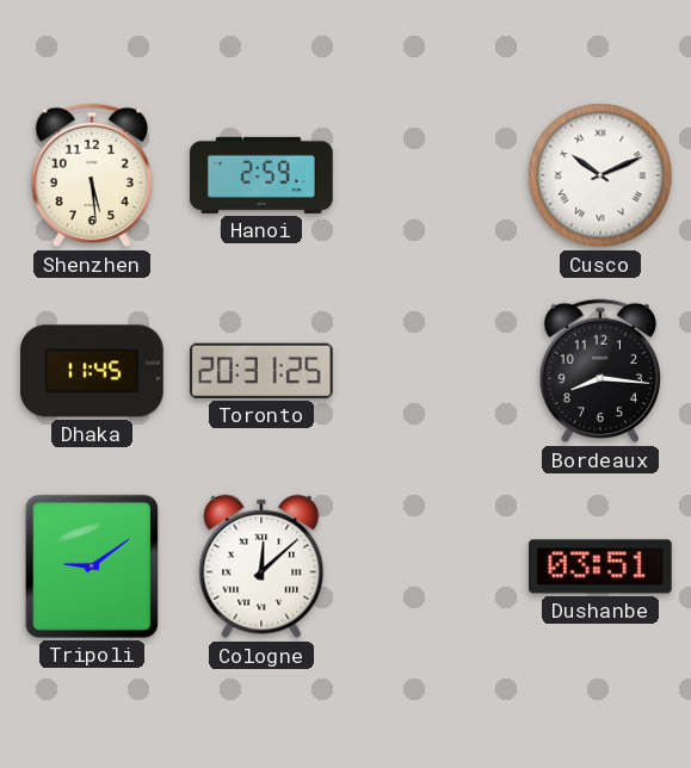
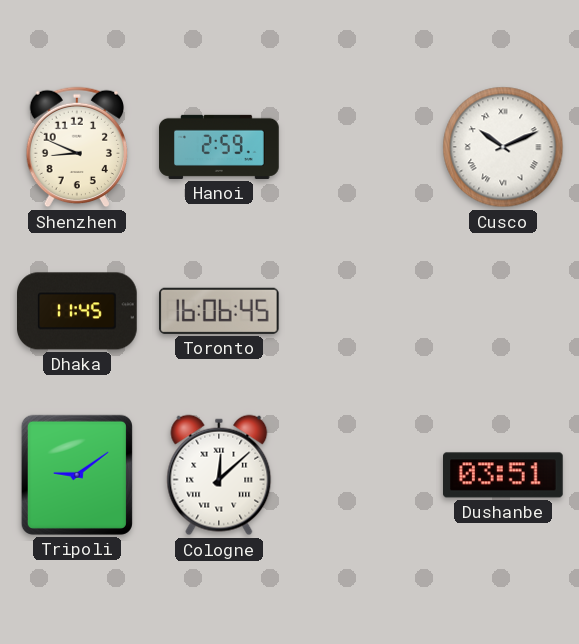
Shenzhen: 5:29 -> 8:49
Toronto: 20:31 -> 16:06
Bordeaux: 8:16 -> none
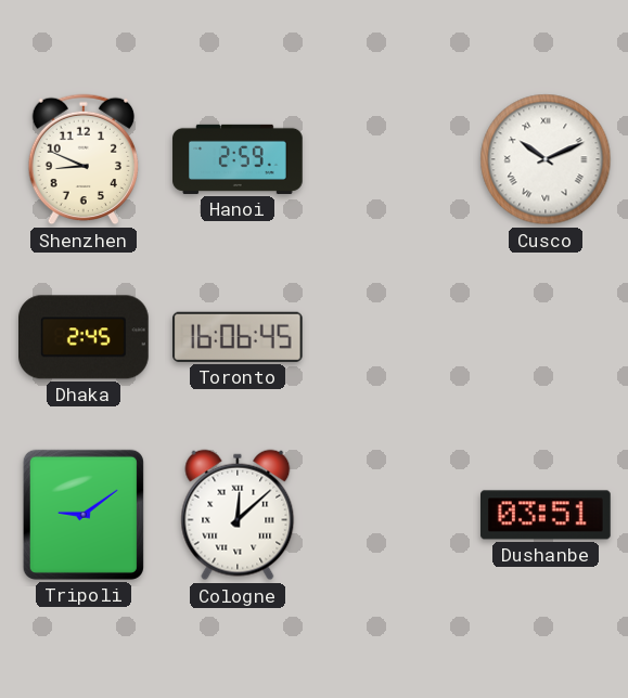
Dhaka: 11:45 -> 2:45
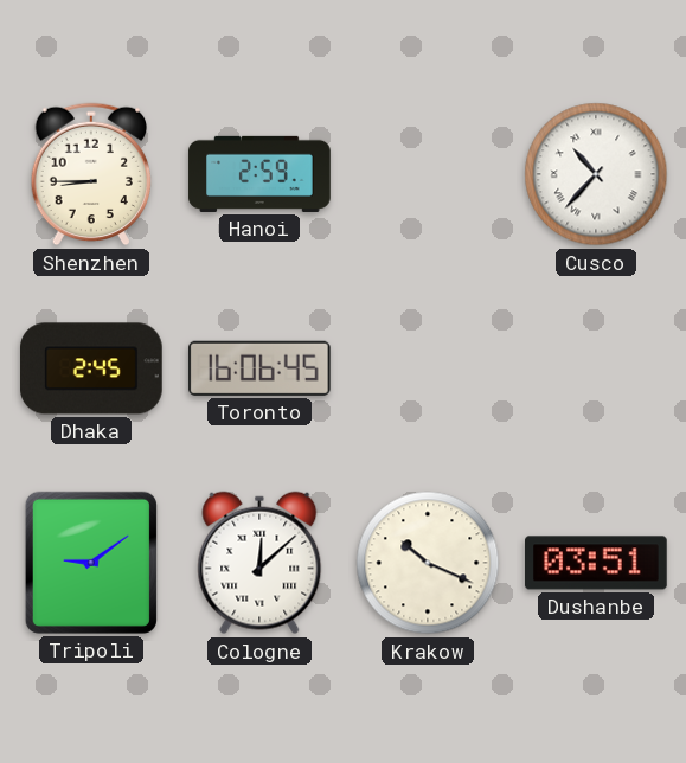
Shenzhen: 8:49 -> 8:45
Cusco: 10:11 -> 10:37
Krakow: none -> 10:19
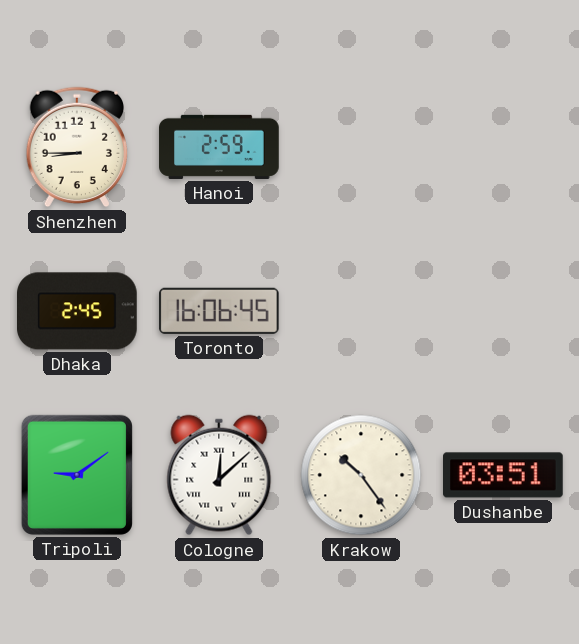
Cusco: 10:37 -> none
Krakow: 10:19 -> 10:24
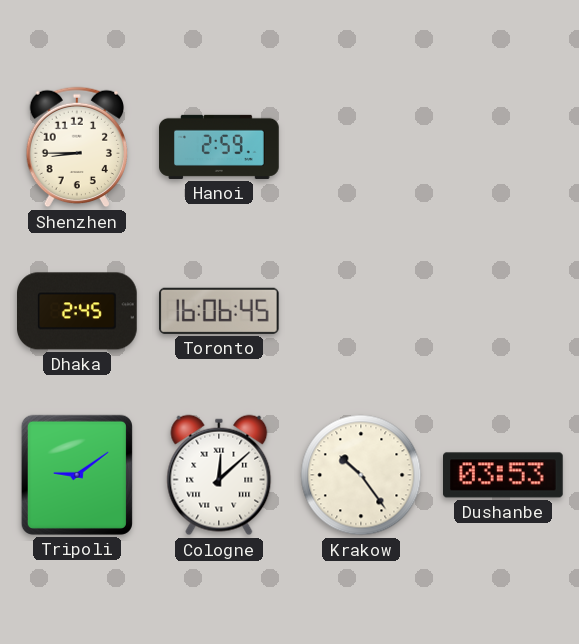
Dushanbe: 03:51 -> 03:53
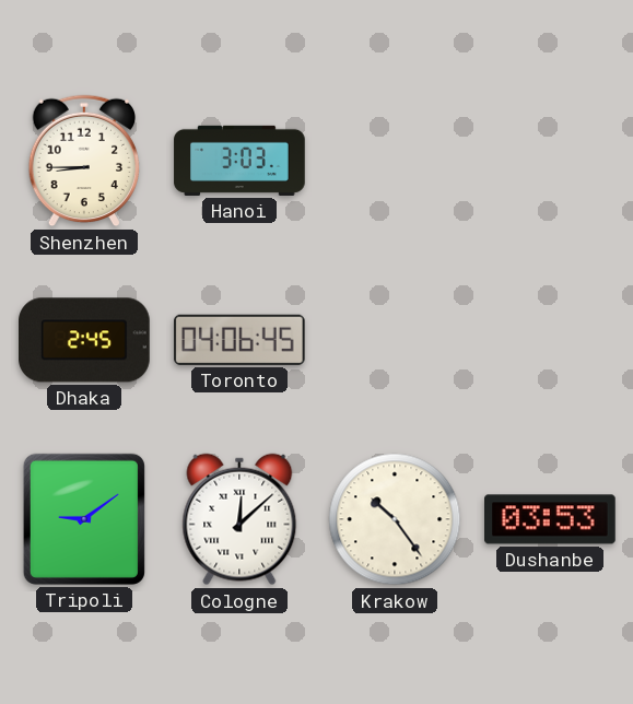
Hanoi: 2:59 -> 3:03
Toronto: 16:06 -> 04:06
